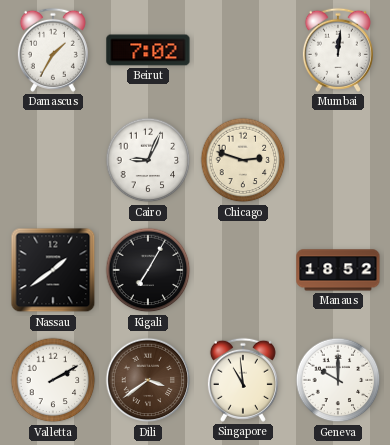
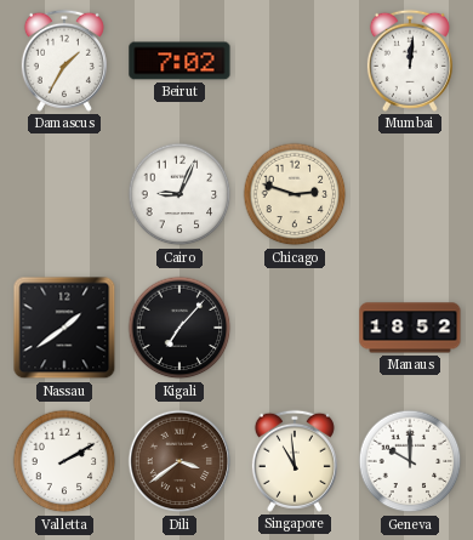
Kigali: 7:05 -> 7:07
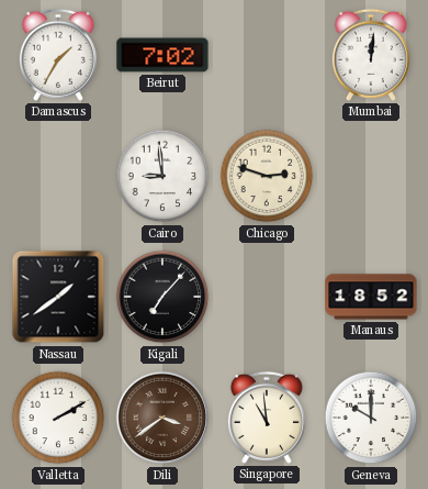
Cairo: 9:04 -> 8:59
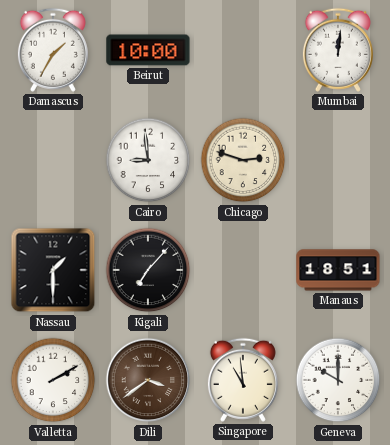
Beirut: 7:02 -> 10:00
Nassau: 1:39 -> 1:30
Manaus: 18:52 -> 18:51
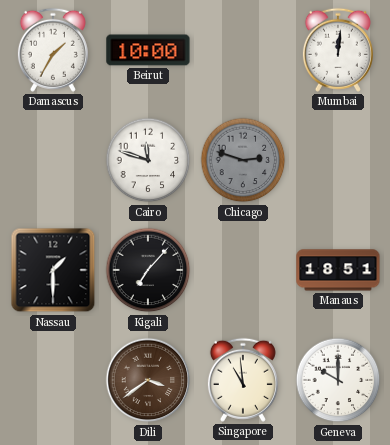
Cairo: 8:59 -> 11:48
Chicago dial: cream -> grey
Valletta: 2:10 -> none
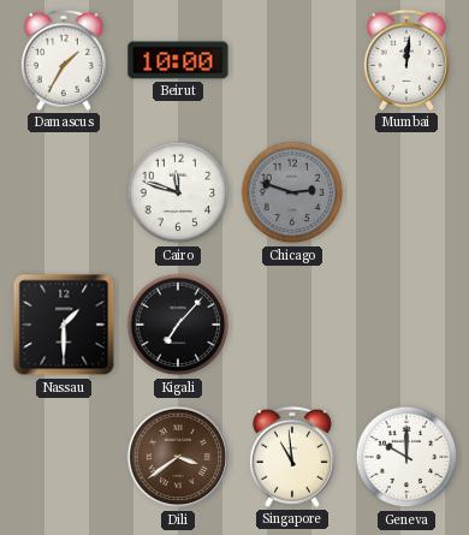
Manaus: 18:51 -> none
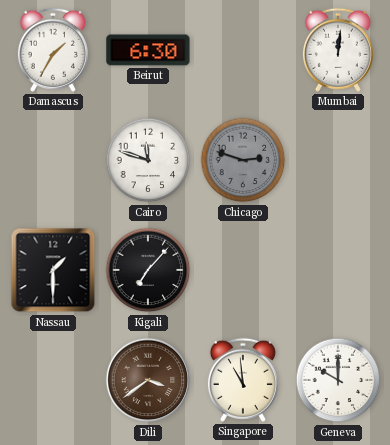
Beirut: 10:00 -> 6:30
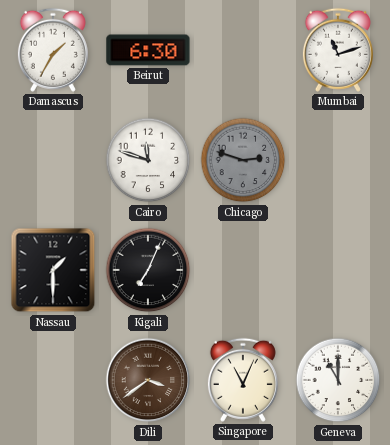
Mumbai: 12:01 -> 11:12
Kigali: 7:07 -> 7:04
Singapore: 10:59 -> 11:04
Geneva: 10:00 -> 11:00
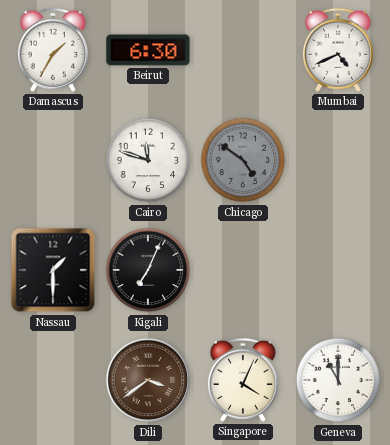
Mumbai: 11:12 -> 4:41
Chicago: 2:48 -> 4:51
Singapore: 11:04 -> 4:04
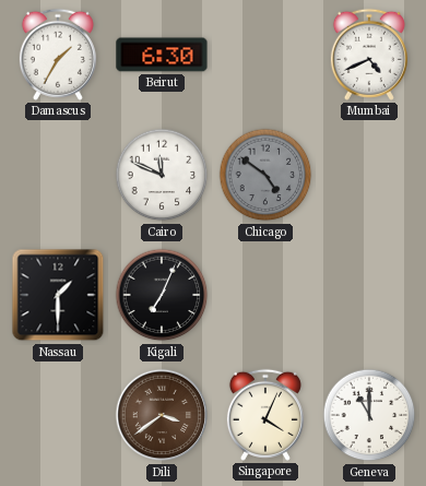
Cairo: 11:48 -> 11:49
